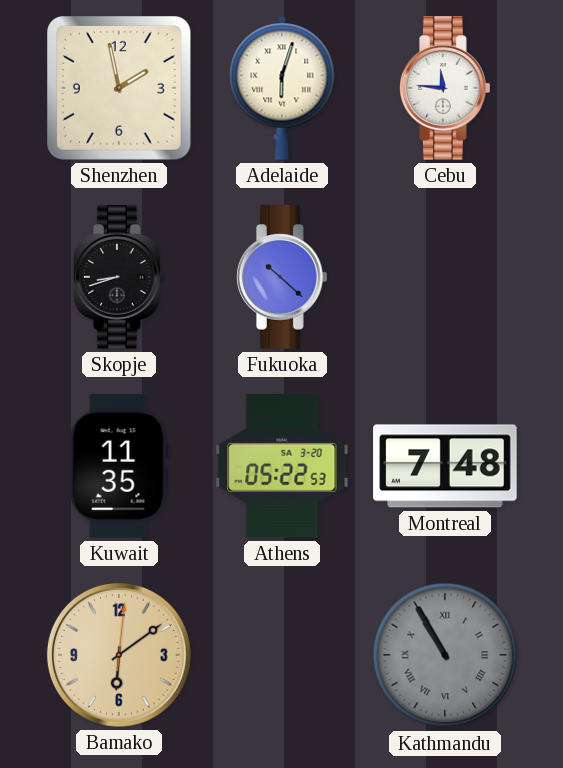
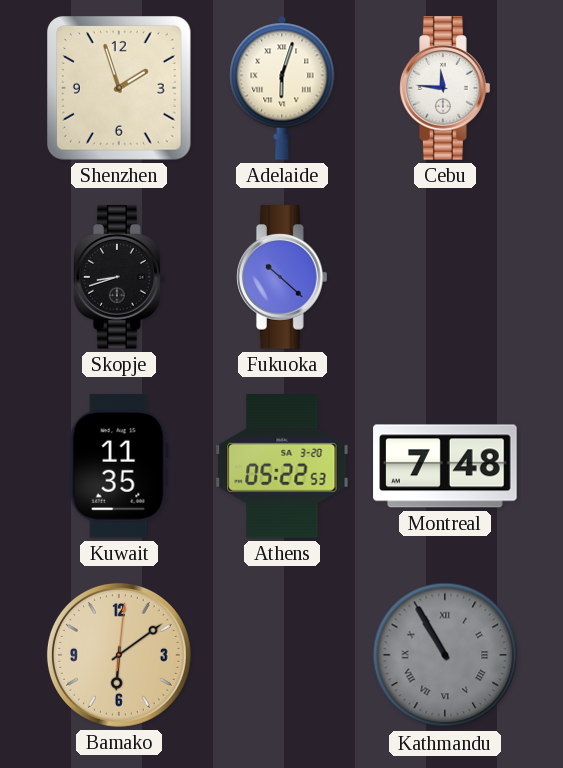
Shenzhen: 1:58 -> 1:57
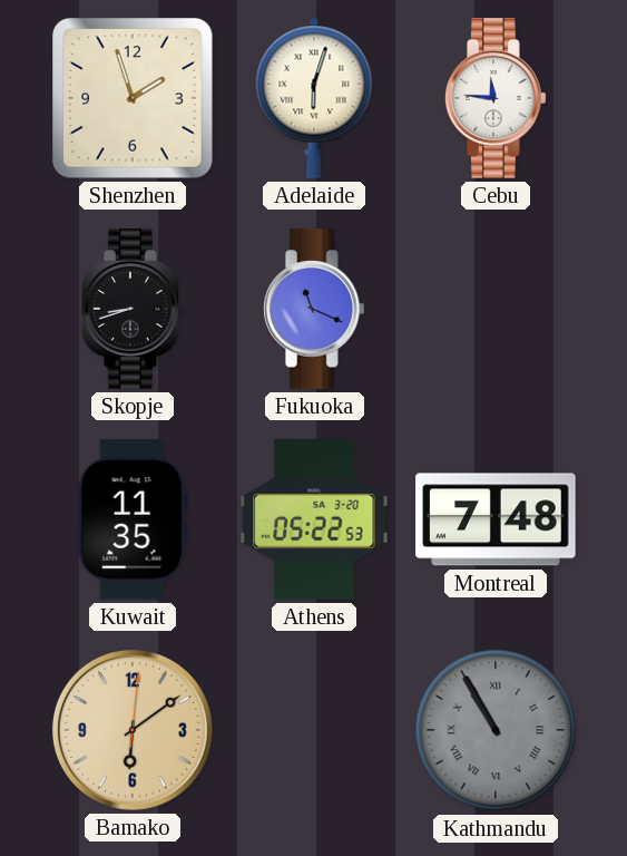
Fukuoka: 10:22 -> 11:19
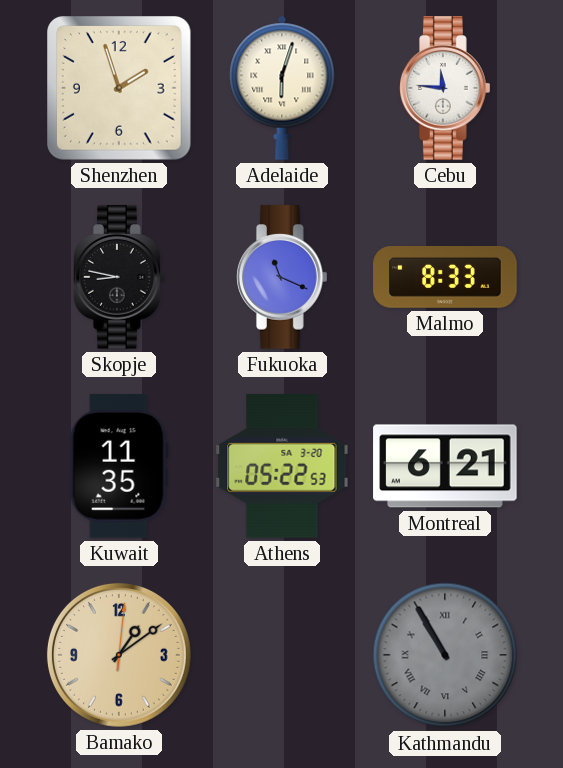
Skopje: 8:42 -> 8:47
Malmo: none -> 8:33
Montreal: 7:48 -> 6:21
Bamako: 6:09 -> 1:09
